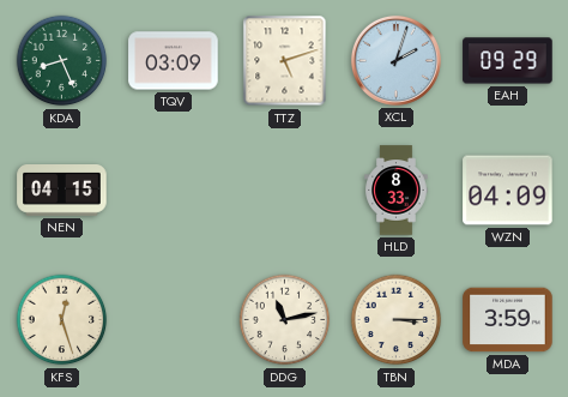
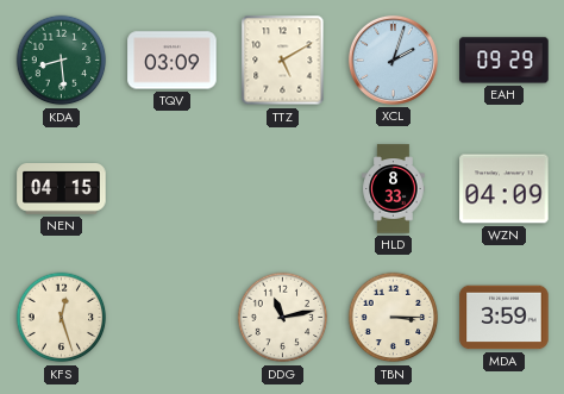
KDA: 8:26 -> 8:29
TTZ: 5:12 -> 5:10
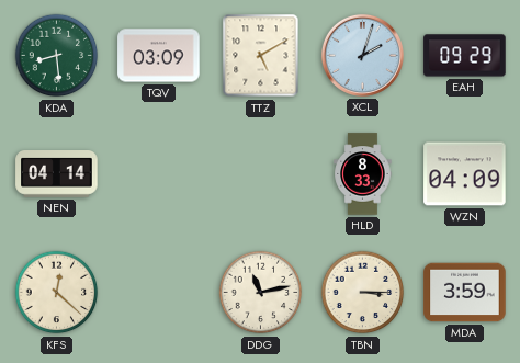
NEN: 04:15 -> 04:14
KFS: 12:27 -> 12:22
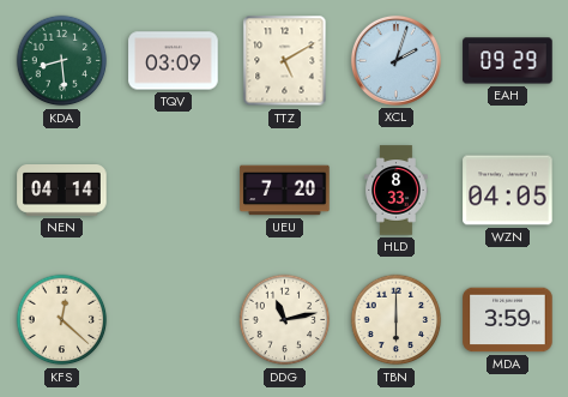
UEU: none -> 7:20
WZN: 04:09 -> 04:05
TBN: 3:15 -> 6:00
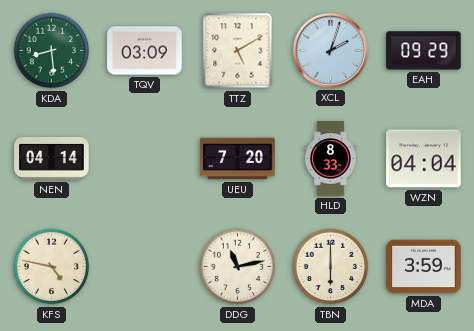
WZN: 04:05 -> 04:04
KFS: 12:22 -> 4:47
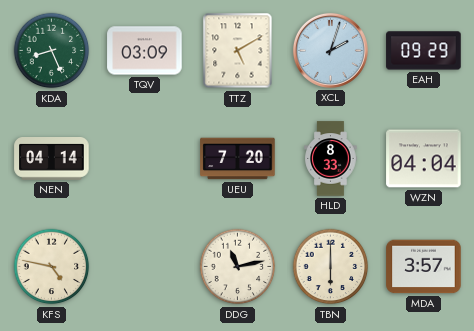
KDA: 8:29 -> 8:26
MDA: 3:59 -> 3:57
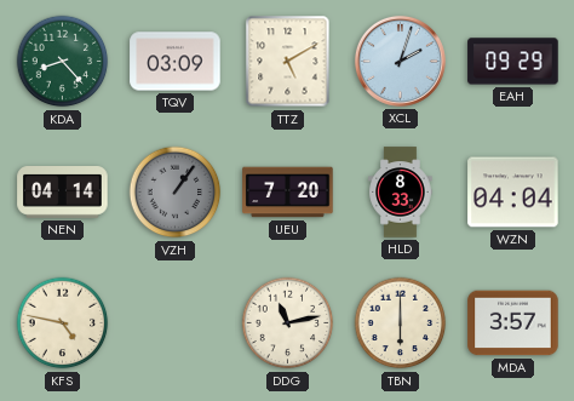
KDA: 8:26 -> 8:23
VZH: none -> 1:06
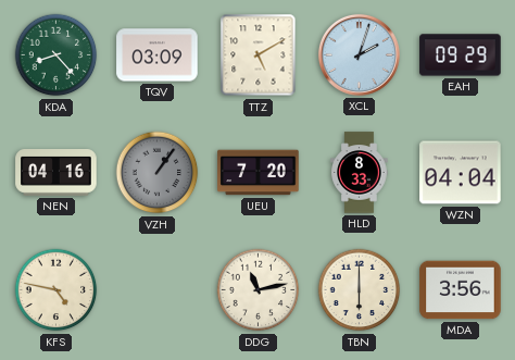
NEN: 04:14 -> 04:16
MDA: 3:57 -> 3:56
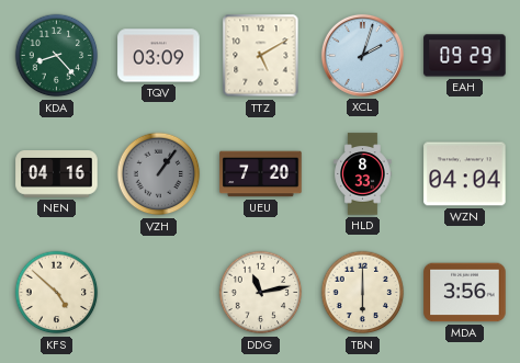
KFS: 4:47 -> 4:52
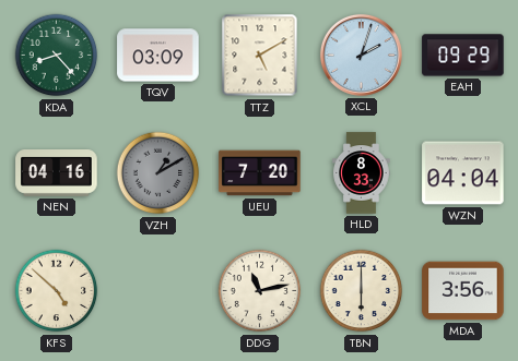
VZH: 1:06 -> 1:10
